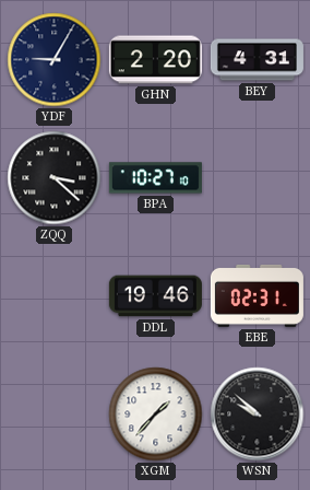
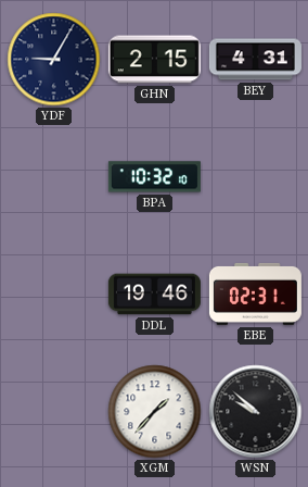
GHN: 2:20 -> 2:15
ZQQ: 3:22 -> none
BPA: 10:27 -> 10:32
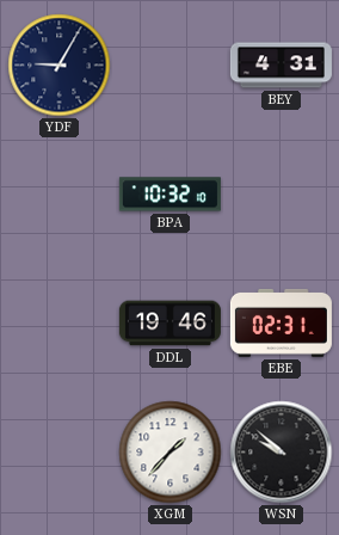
GHN: 2:15 -> none
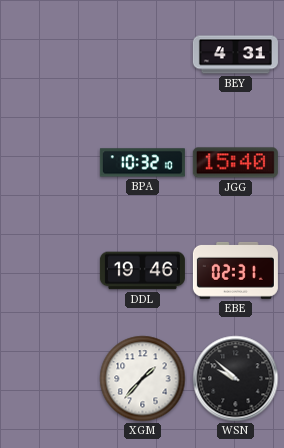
YDF: 9:05 -> none
JGG: none -> 15:40
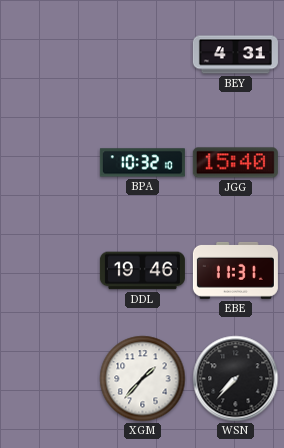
EBE: 02:31 -> 11:31
WSN: 9:52 -> 7:37
